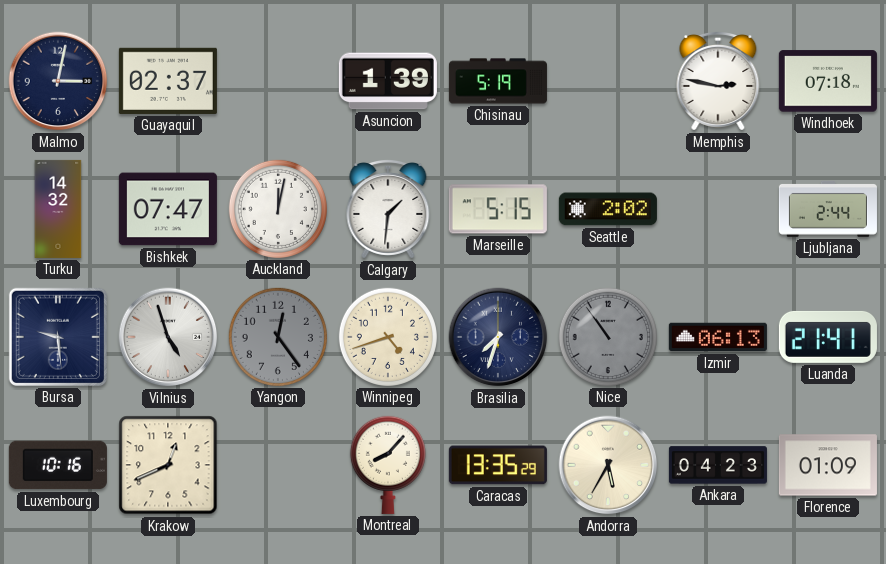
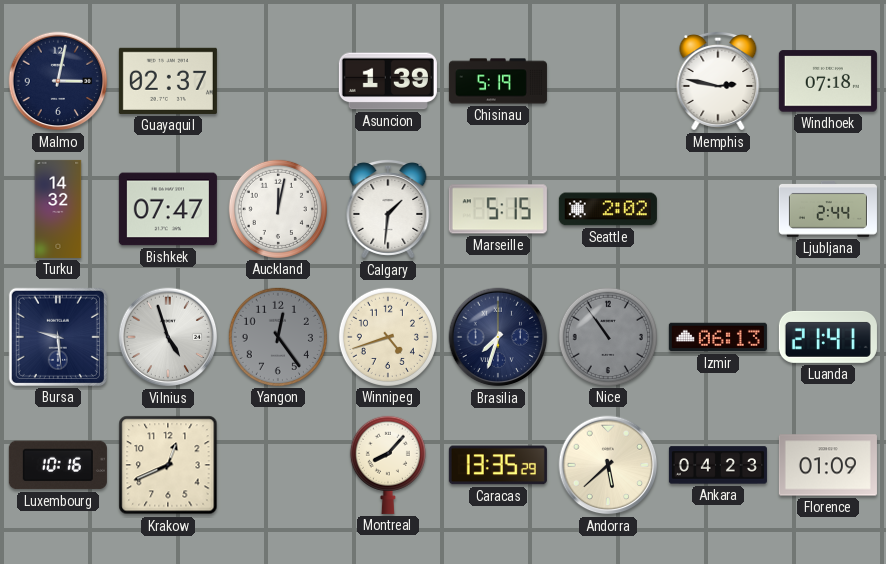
Andorra: 5:35 -> 5:38
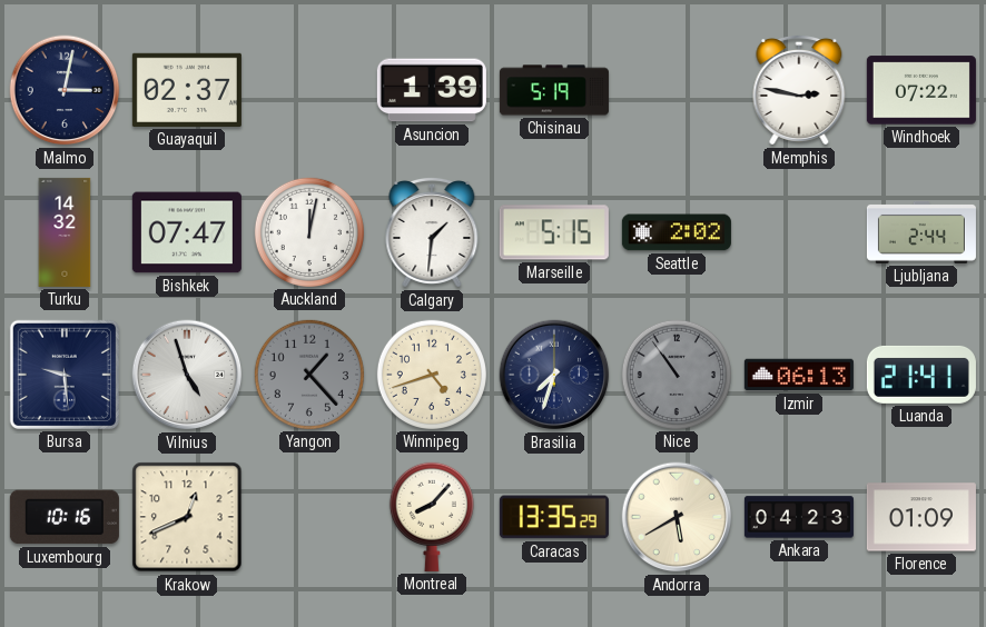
Windhoek: 07:18 -> 07:22
Yangon: 12:24 -> 1:23
Andorra: 5:38 -> 5:40
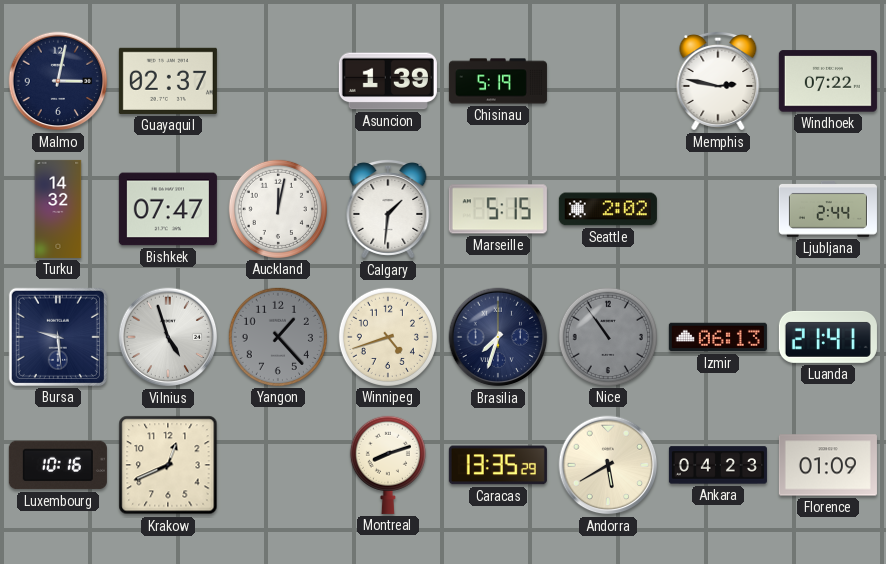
Montreal: 8:07 -> 8:12
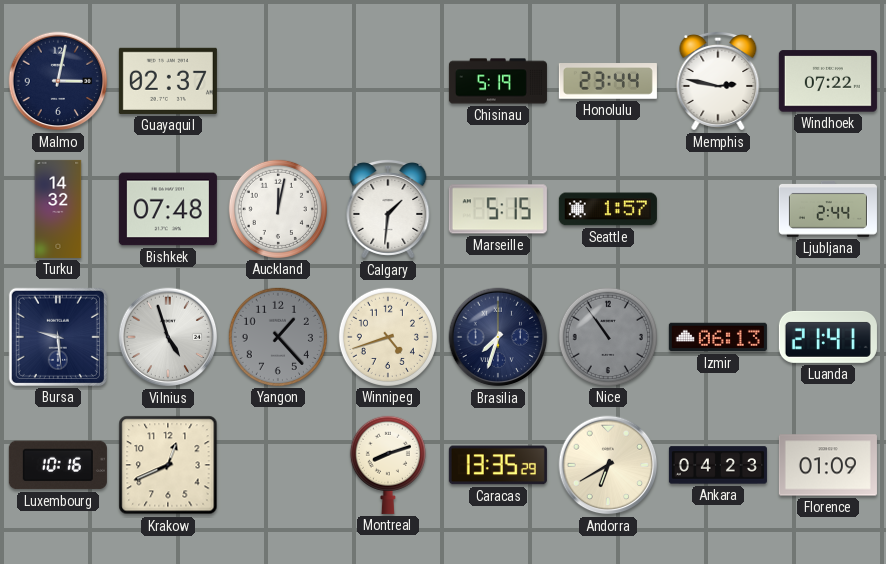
Asuncion: 1:39 -> none
Honolulu: none -> 23:44
Bishkek: 07:47 -> 07:48
Seattle: 2:02 -> 1:57
Andorra: 5:40 -> 6:40
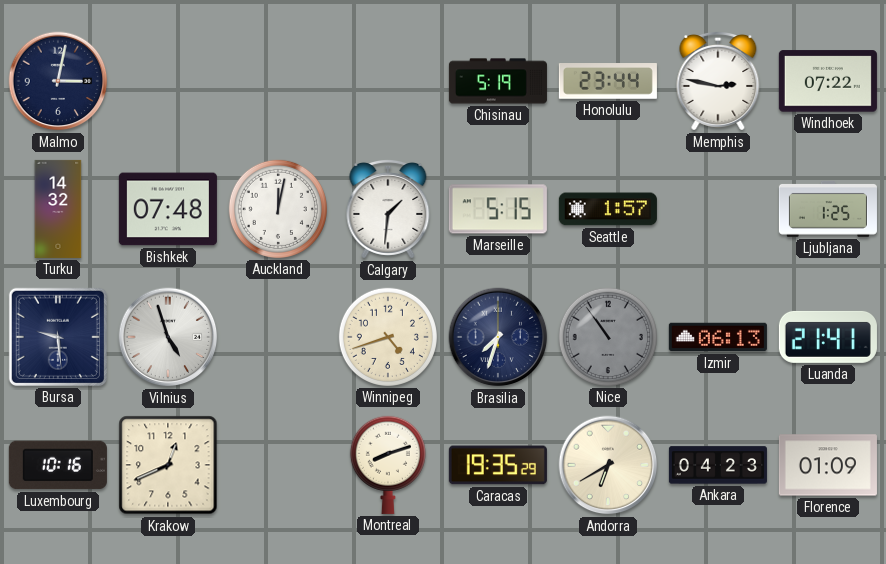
Guayaquil: 02:37 -> none
Ljubljana: 2:44 -> 1:25
Yangon: 1:23 -> none
Caracas: 13:35 -> 19:35
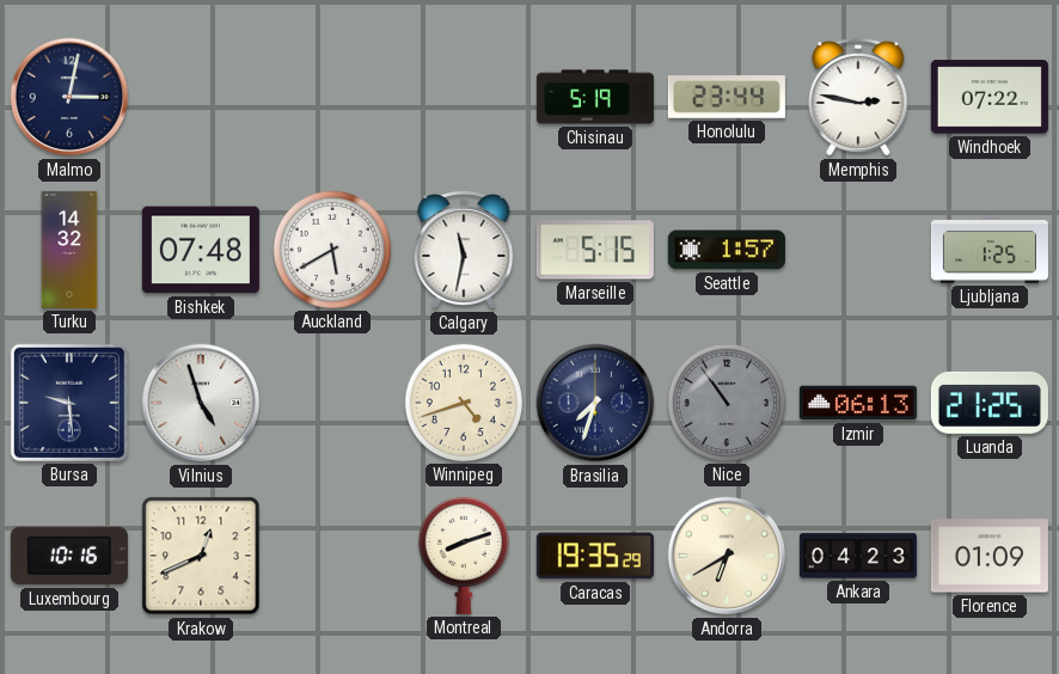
Auckland: 12:02 -> 5:40
Calgary: 1:31 -> 11:32
Luanda: 21:41 -> 21:25
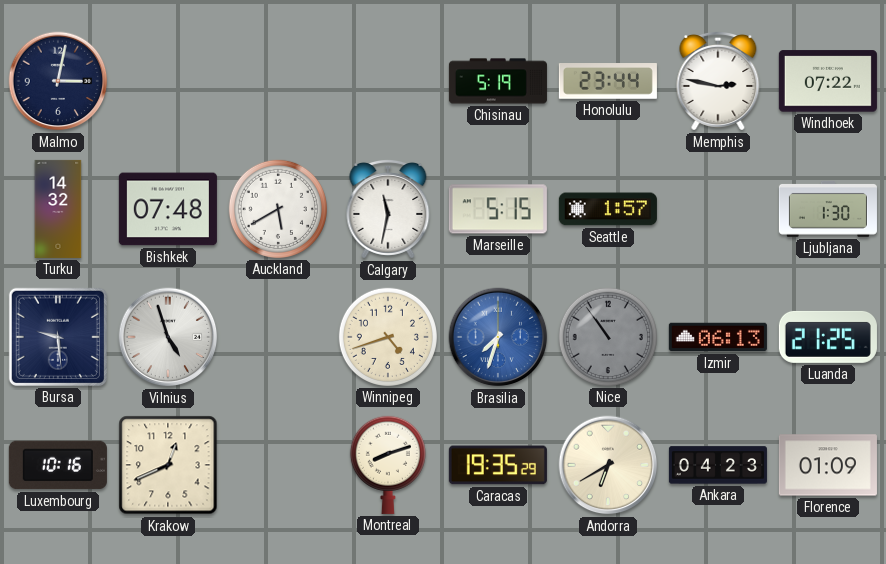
Ljubljana: 1:25 -> 1:30
Brasilia dial: navy -> blue
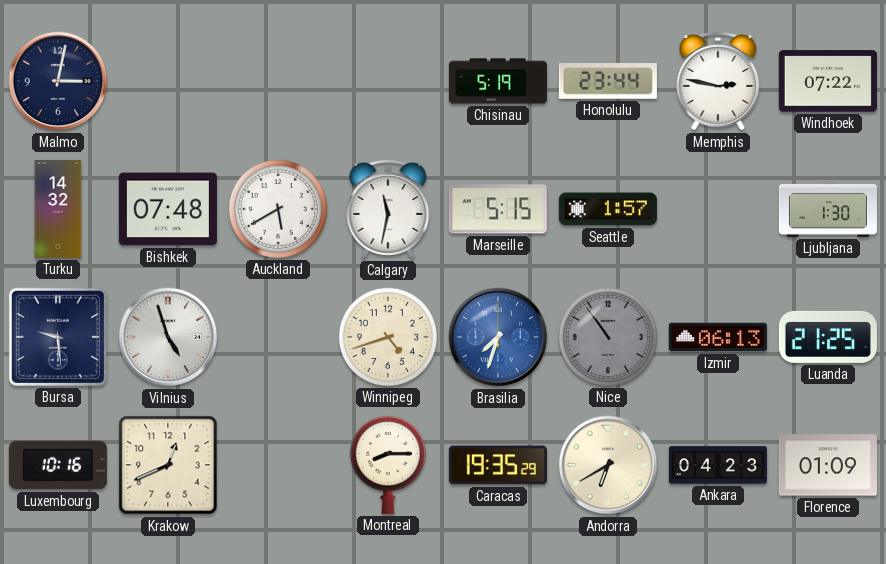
Montreal: 8:12 -> 8:15
